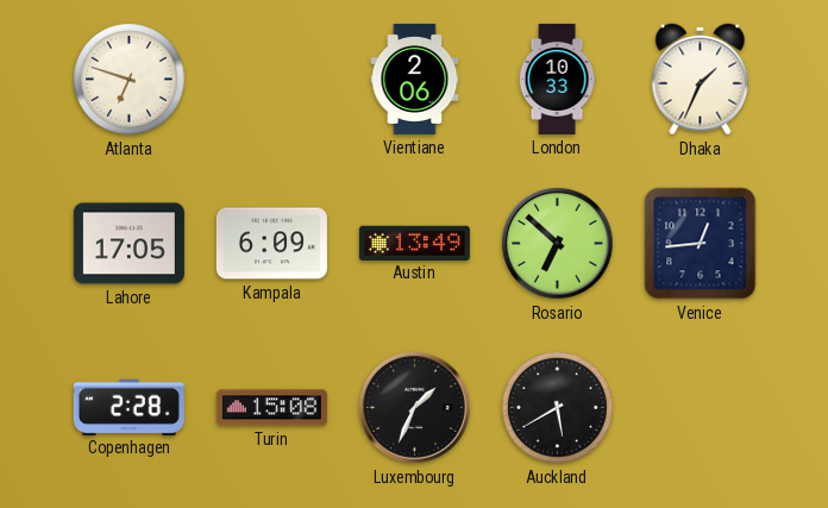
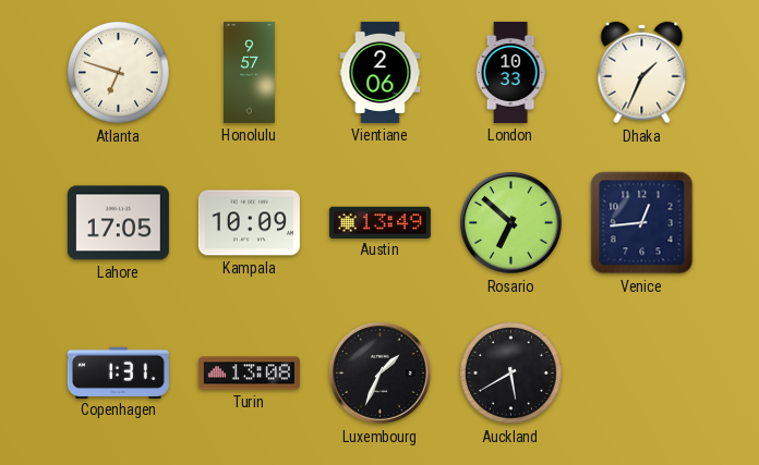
Honolulu: none -> 9:57
Kampala: 6:09 -> 10:09
Copenhagen: 2:28 -> 1:31
Turin: 15:08 -> 13:08
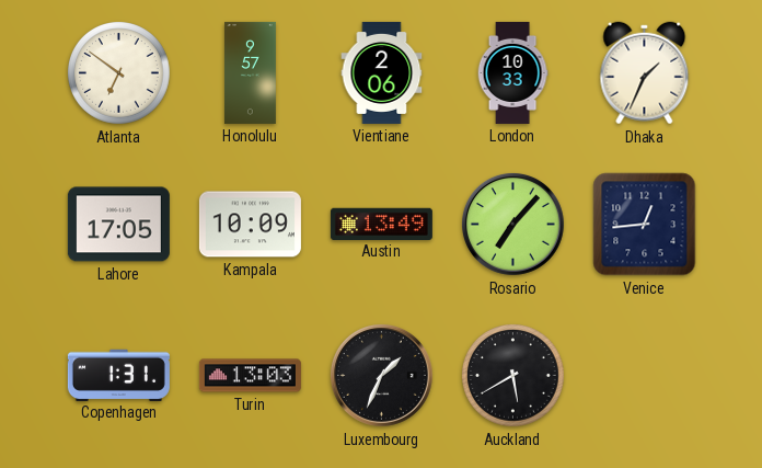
Atlanta: 6:48 -> 6:51
Rosario: 6:52 -> 7:07
Turin: 13:08 -> 13:03
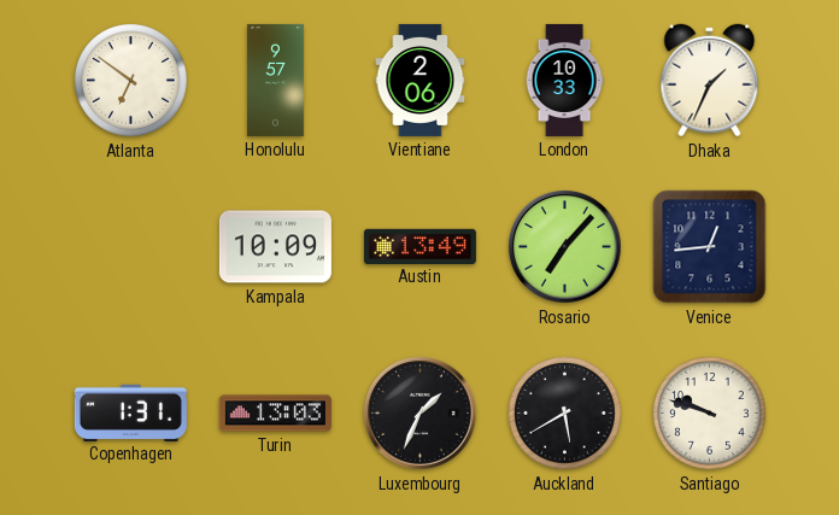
Lahore: 17:05 -> none
Santiago: none -> 9:48
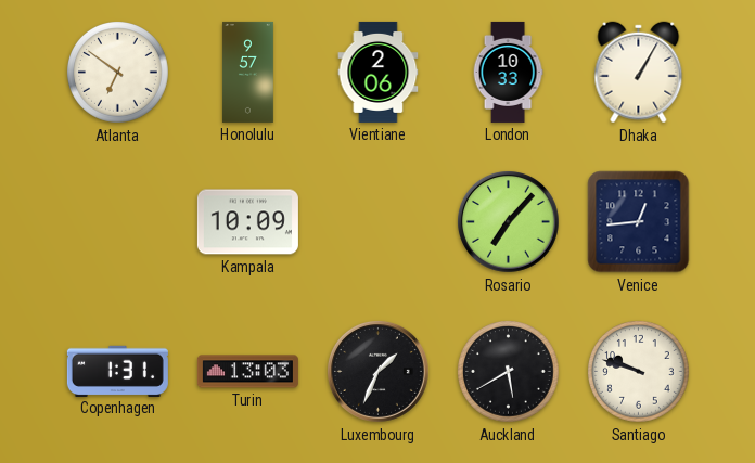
Dhaka: 1:34 -> 1:05
Austin: 13:49 -> none
